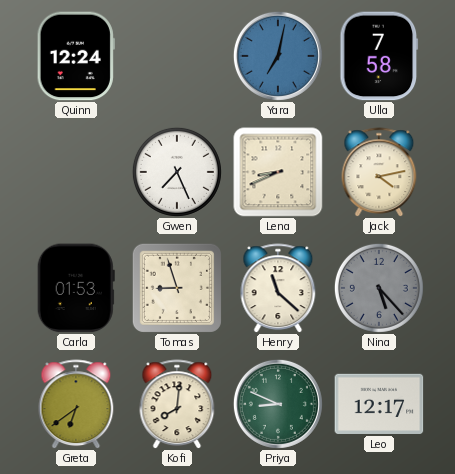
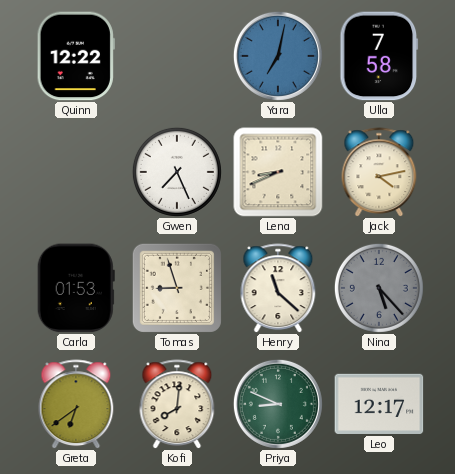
Quinn: 12:24 -> 12:22
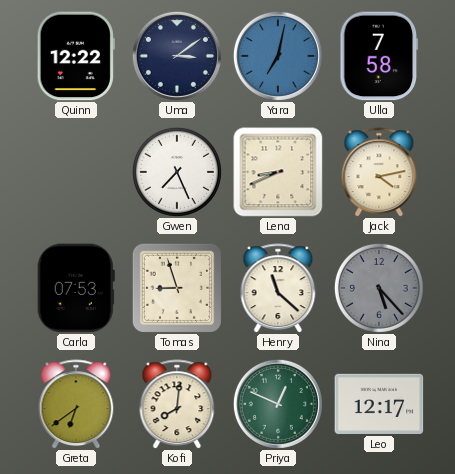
Uma: none -> 3:09
Carla: 01:53 -> 07:53
Priya: 8:49 -> 12:49
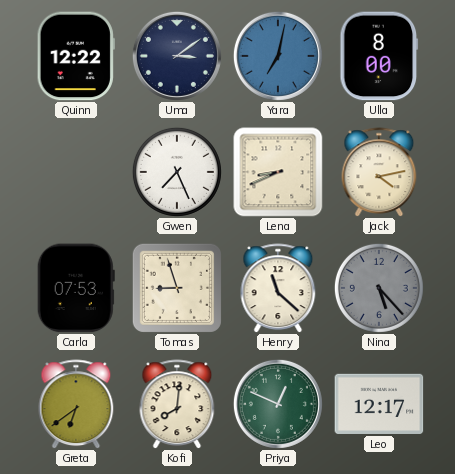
Ulla: 7:58 -> 8:00
